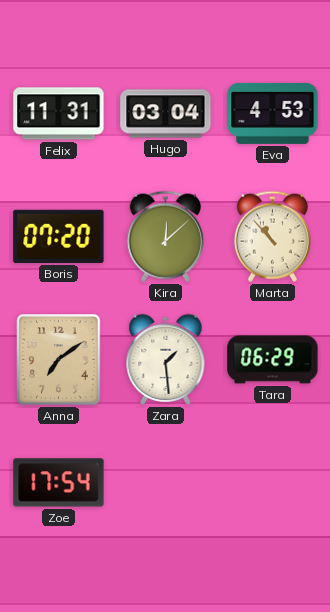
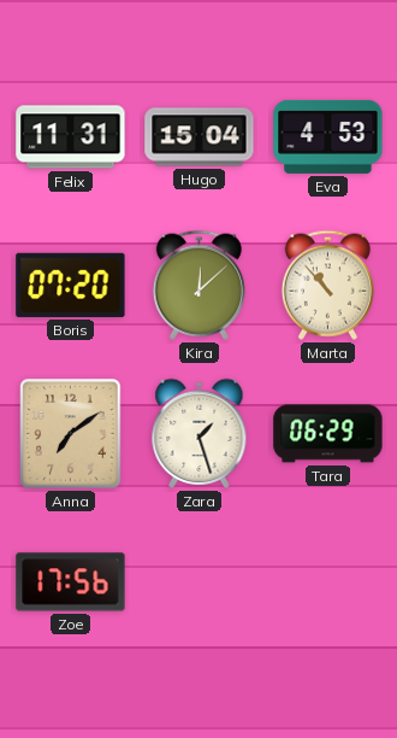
Hugo: 03:04 -> 15:04
Zara: 1:29 -> 1:27
Zoe: 17:54 -> 17:56
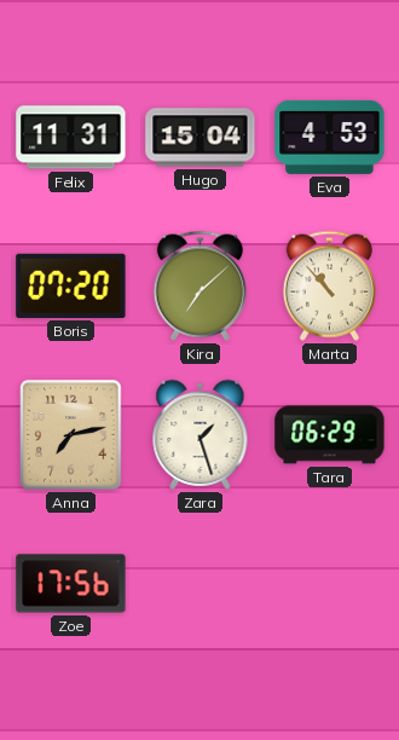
Kira: 12:08 -> 7:08
Anna: 7:09 -> 7:13
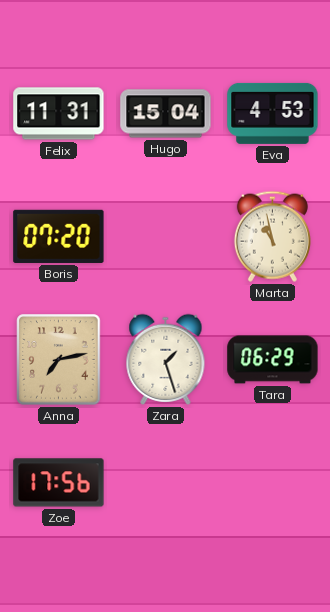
Kira: 7:08 -> none
Marta: 10:53 -> 10:58
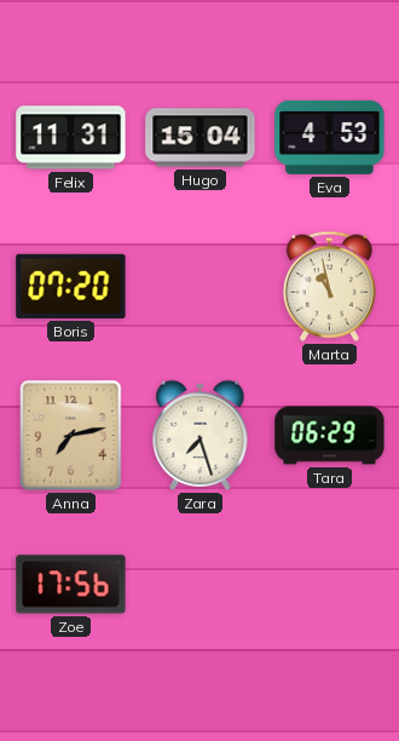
Zara: 1:27 -> 7:27
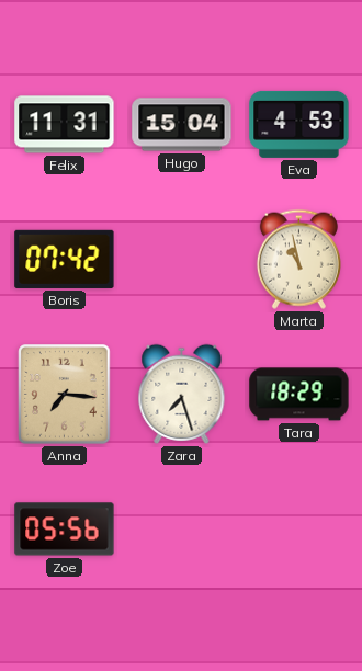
Boris: 07:20 -> 07:42
Anna: 7:13 -> 7:16
Tara: 06:29 -> 18:29
Zoe: 17:56 -> 05:56
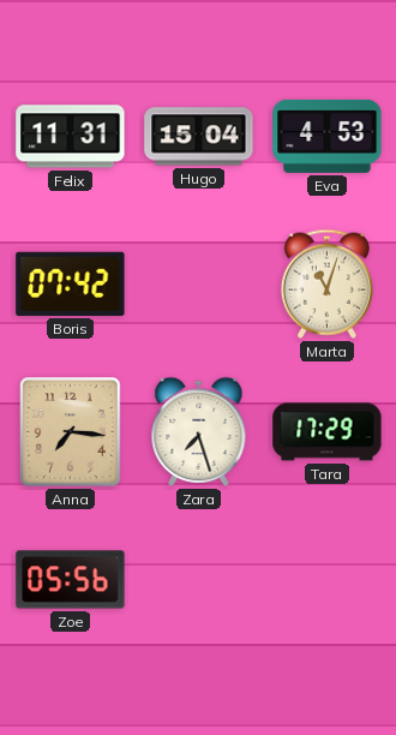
Marta: 10:58 -> 11:03
Tara: 18:29 -> 17:29
